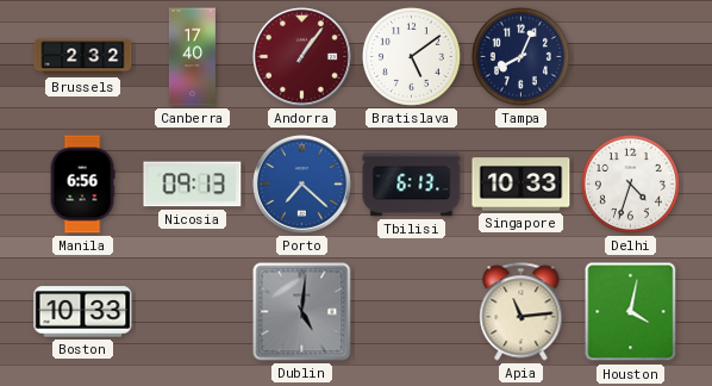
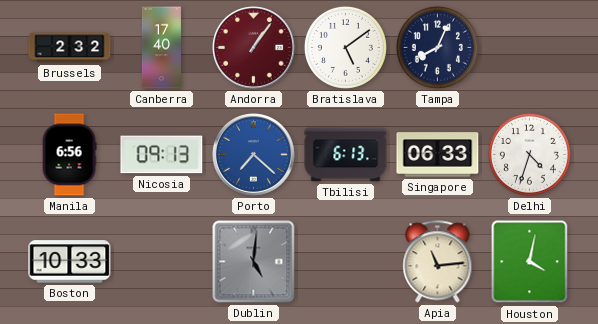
Singapore: 10:33 -> 06:33
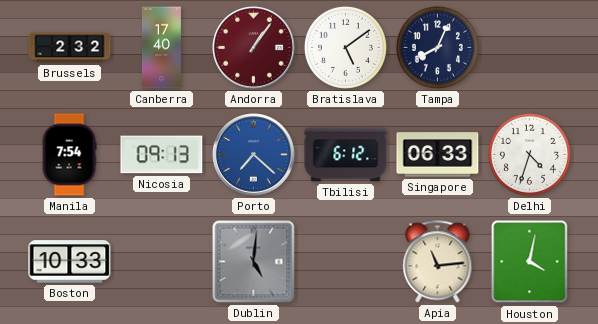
Manila: 6:56 -> 7:54
Tbilisi: 6:13 -> 6:12
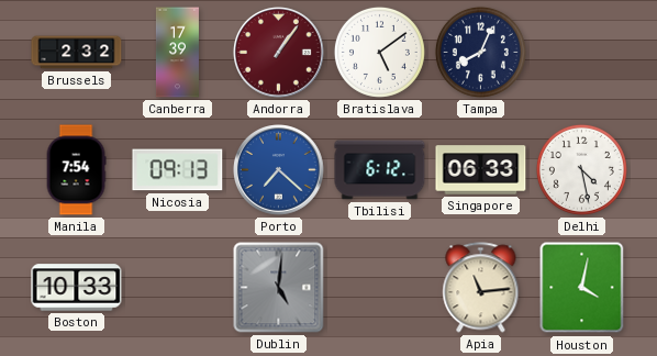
Canberra: 17:40 -> 17:39
Delhi: 4:33 -> 4:28
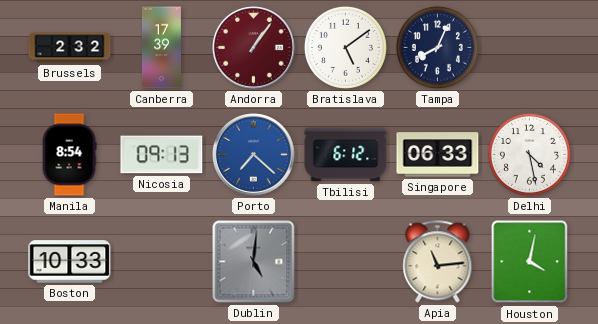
Manila: 7:54 -> 8:54
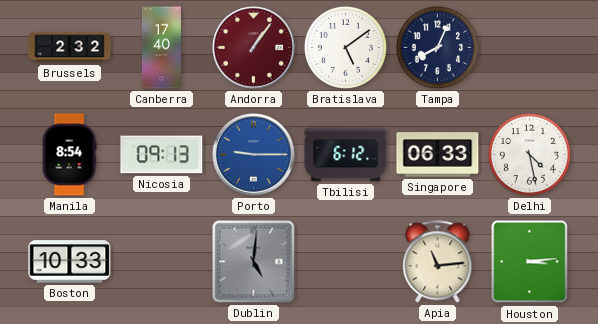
Canberra: 17:39 -> 17:40
Porto: 7:22 -> 9:15
Houston: 4:02 -> 3:14
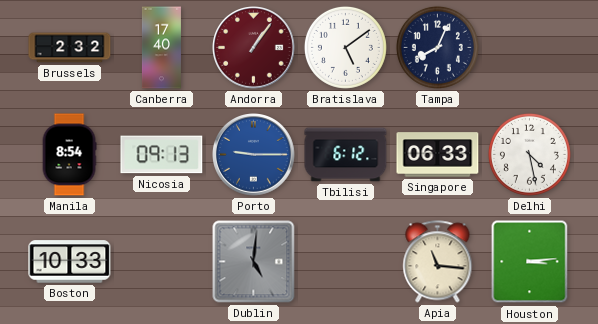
Apia: 11:14 -> 11:16
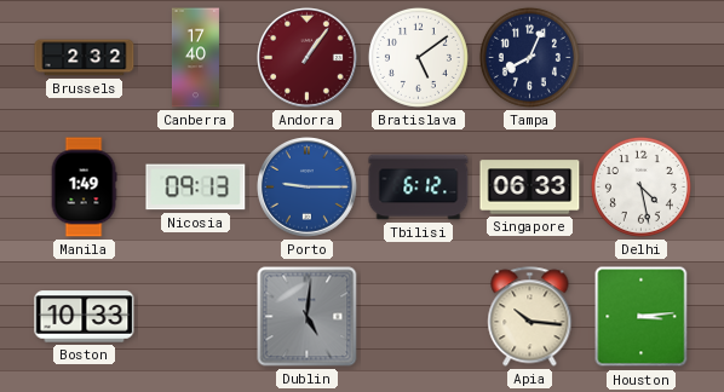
Manila: 8:54 -> 1:49
Apia: 11:16 -> 10:16
